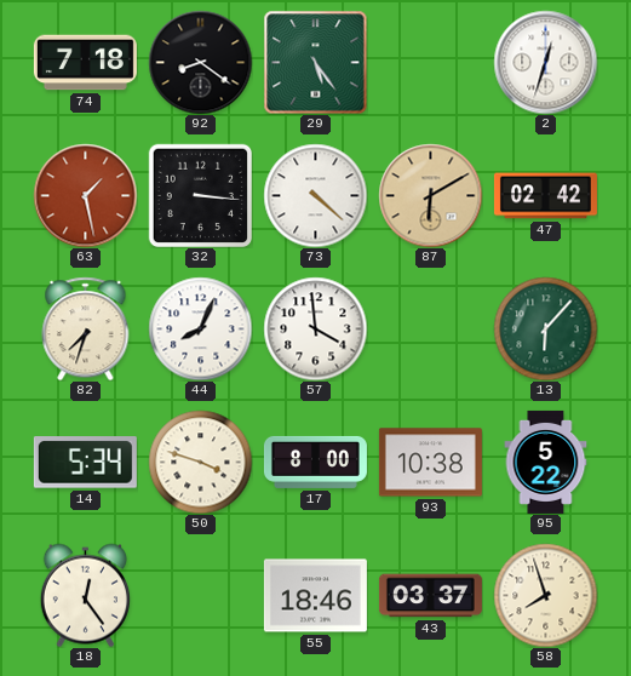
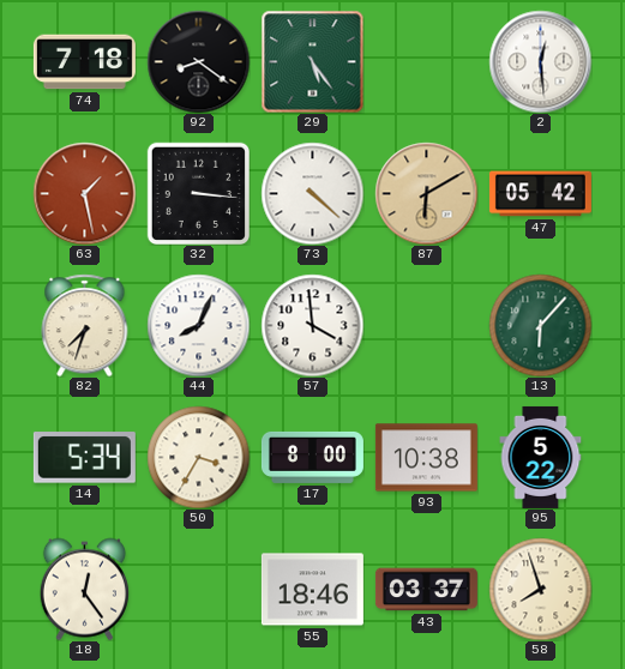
2: 12:33 -> 12:29
47: 02:42 -> 05:42
50: 3:48 -> 3:35
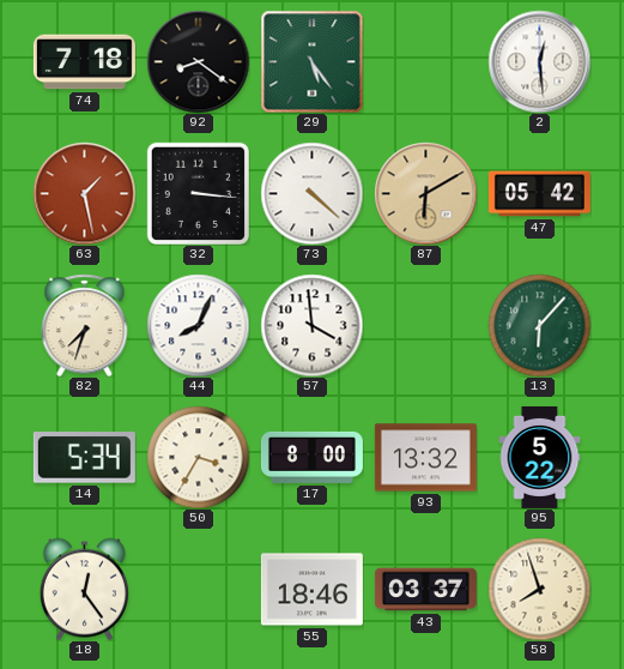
93: 10:38 -> 13:32
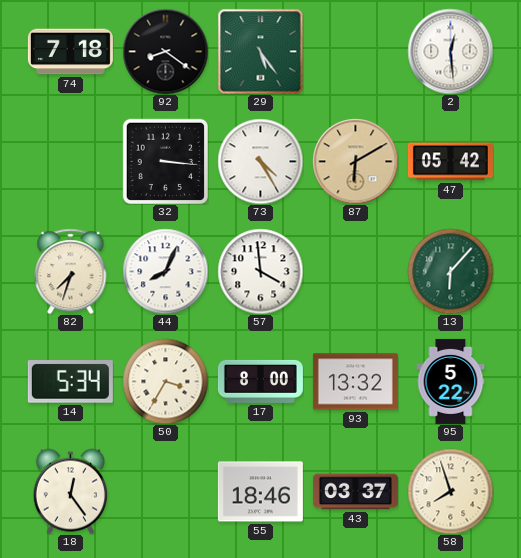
63: 1:28 -> none
73: 4:22 -> 4:25
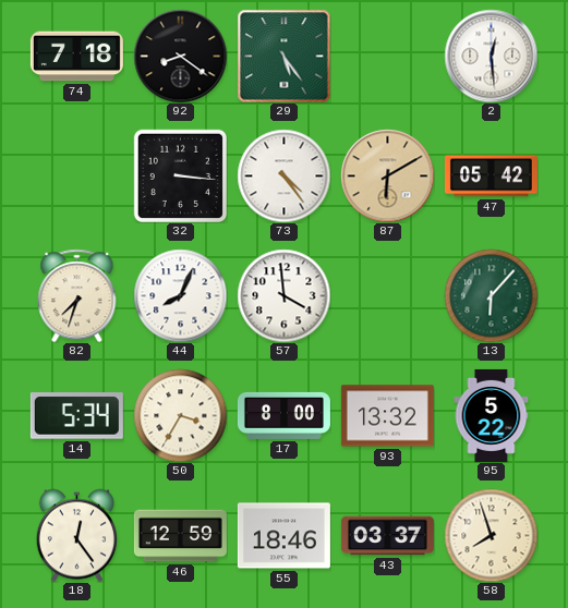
73: 4:25 -> 4:24
46: none -> 12:59
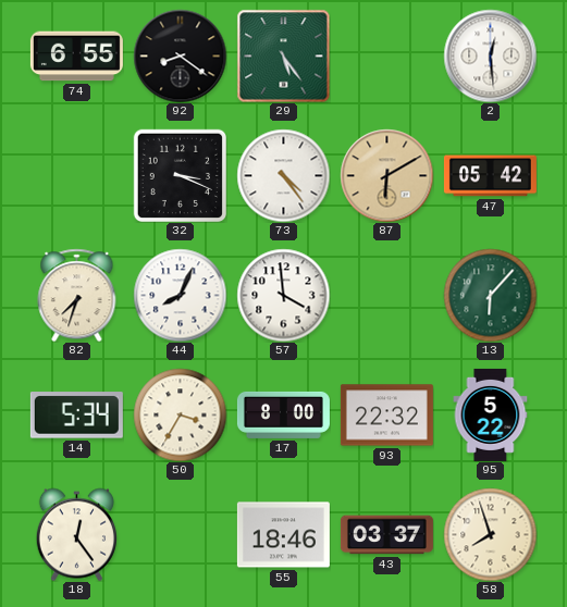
74: 7:18 -> 6:55
32: 3:16 -> 3:19
93: 13:32 -> 22:32
46: 12:59 -> none
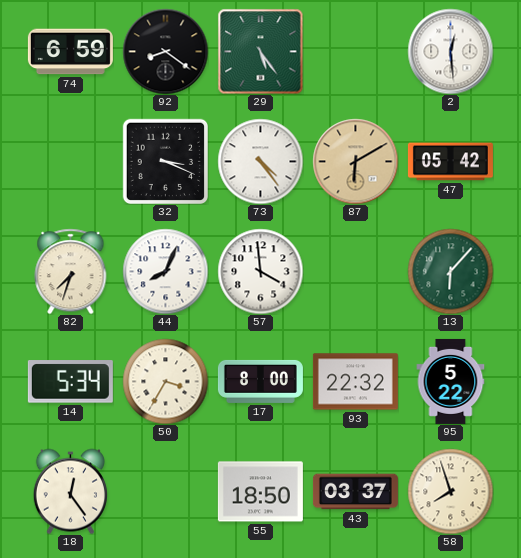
74: 6:55 -> 6:59
55: 18:46 -> 18:50
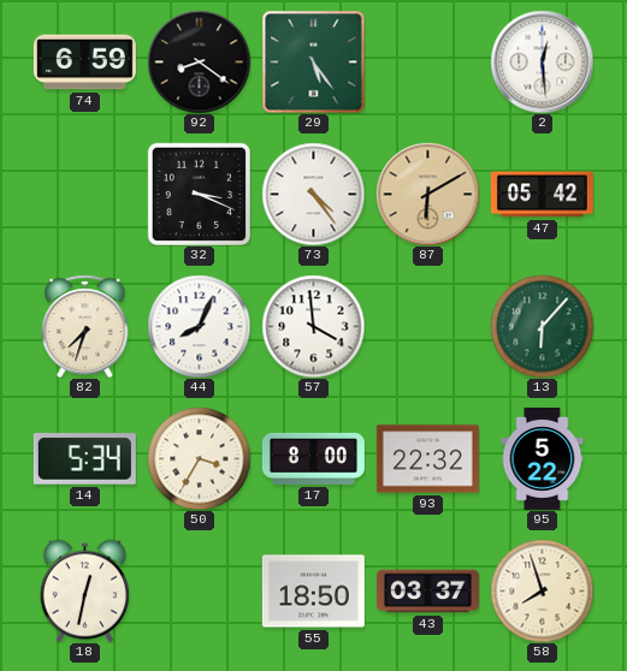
18: 12:24 -> 12:32
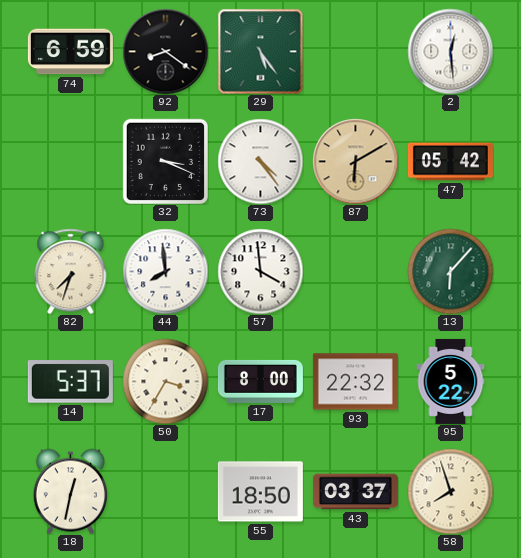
44: 8:04 -> 7:59
14: 5:34 -> 5:37
